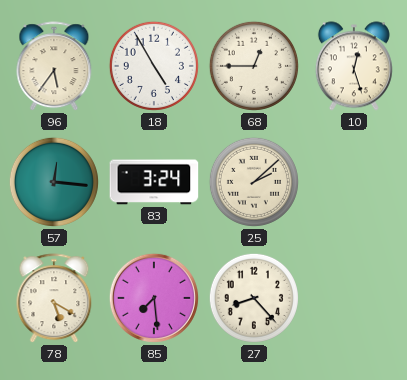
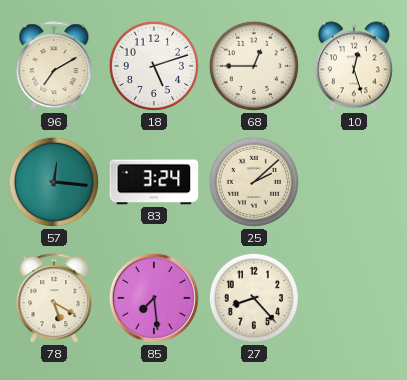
96: 5:36 -> 7:10
18: 4:55 -> 5:12
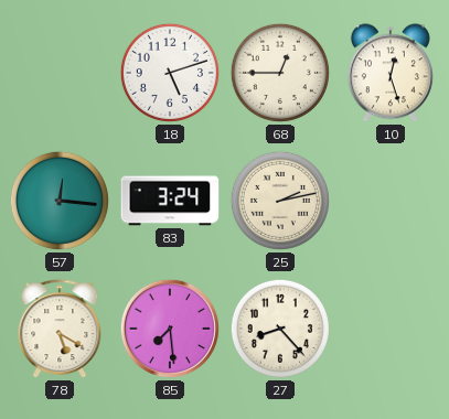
96: 7:10 -> none
25: 2:08 -> 2:13
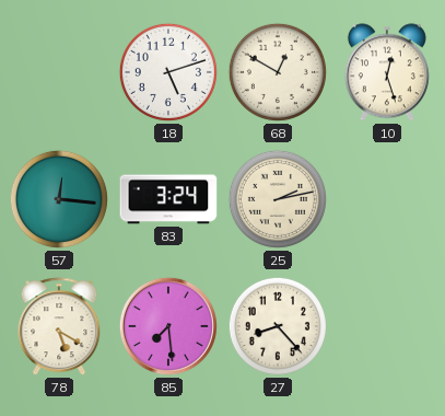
68: 12:45 -> 12:50
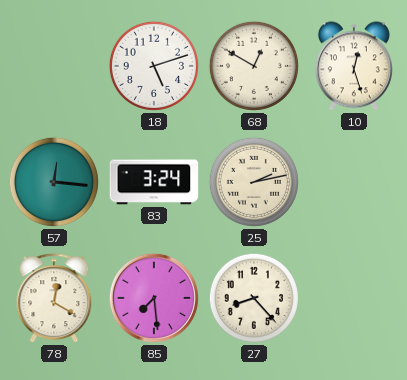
78: 5:20 -> 12:20
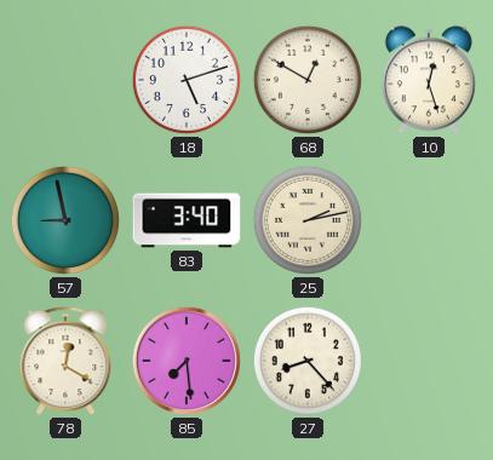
57: 12:16 -> 8:58
83: 3:24 -> 3:40
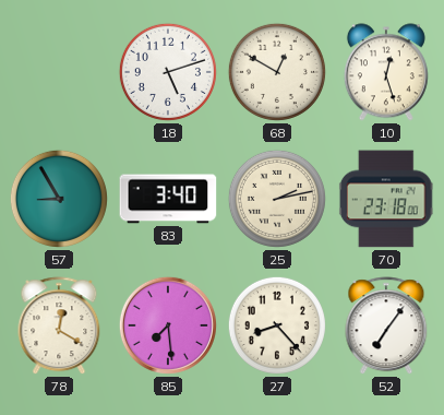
57: 8:58 -> 8:55
70: none -> 23:18
52: none -> 7:06
